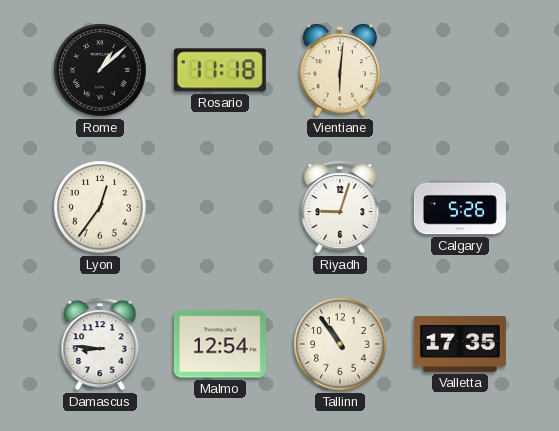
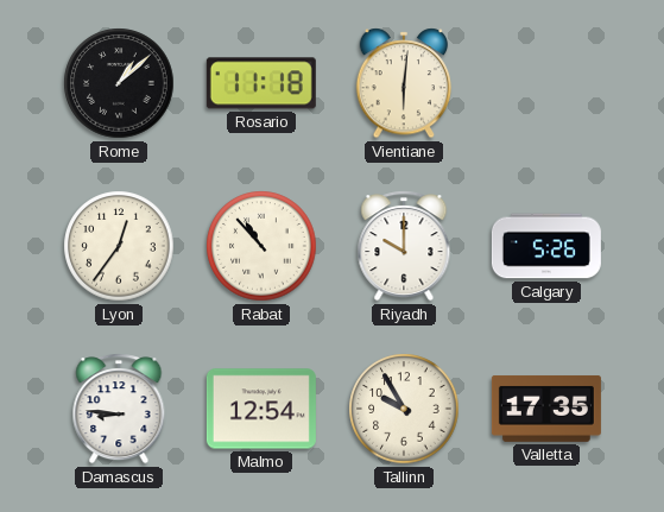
Rabat: none -> 10:53
Riyadh: 9:03 -> 10:00
Tallinn: 10:54 -> 9:55
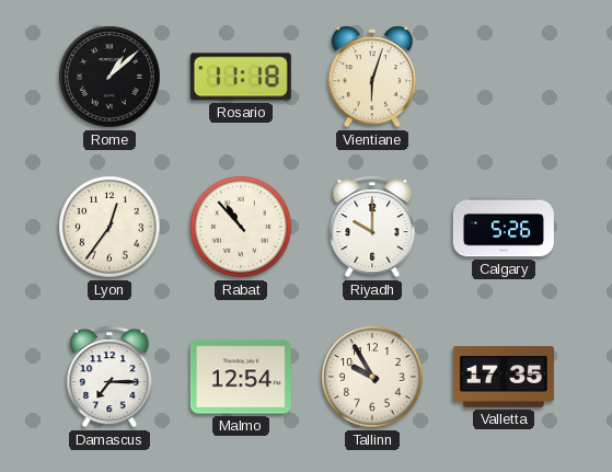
Vientiane: 6:01 -> 6:03
Damascus: 8:46 -> 7:15
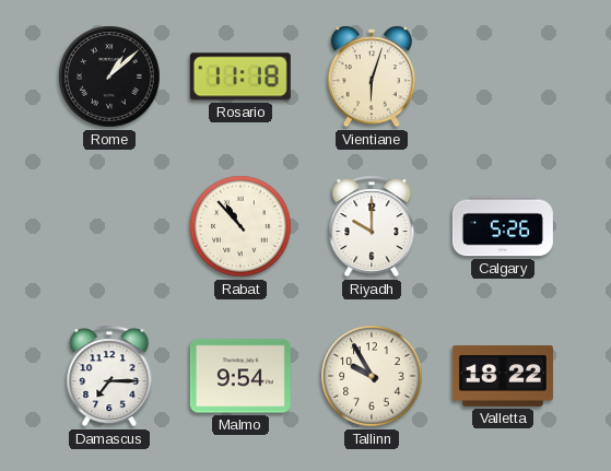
Lyon: 12:36 -> none
Malmo: 12:54 -> 9:54
Valletta: 17:35 -> 18:22
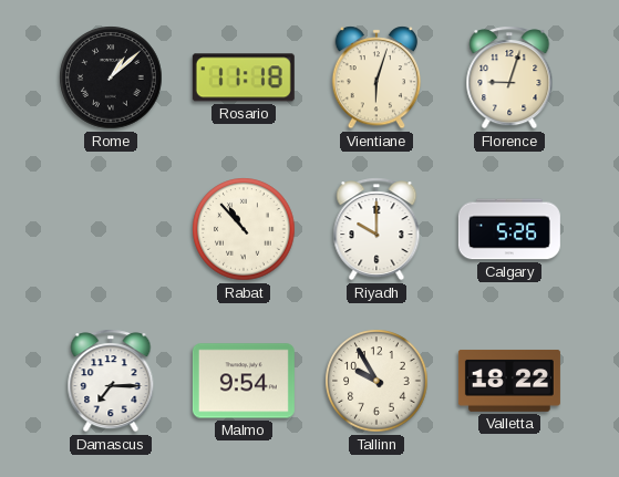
Florence: none -> 9:03
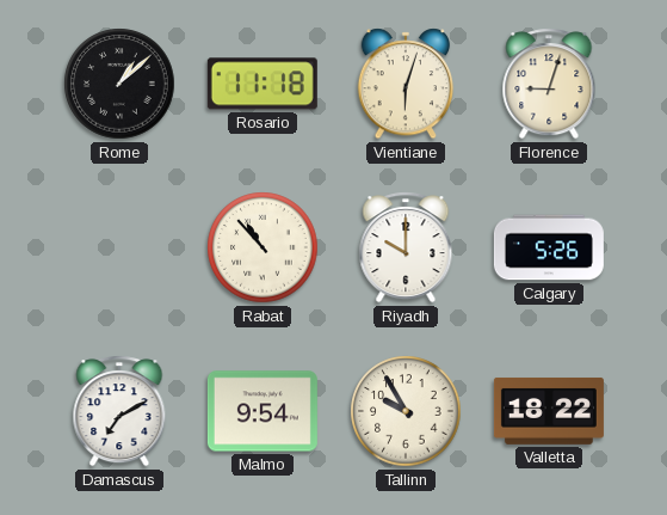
Damascus: 7:15 -> 7:10
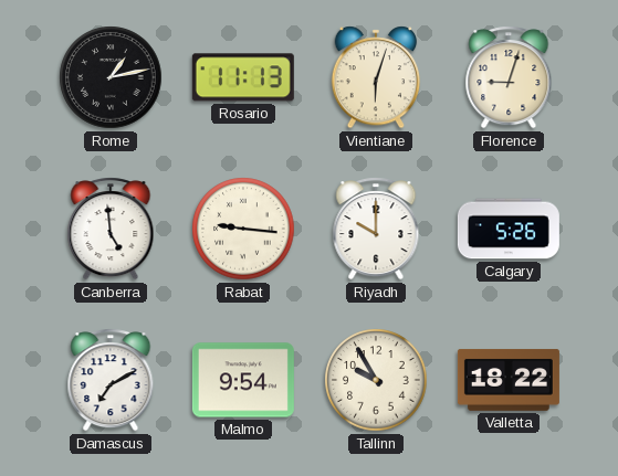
Rome: 1:08 -> 1:13
Rosario: 11:18 -> 11:13
Canberra: none -> 4:59
Rabat: 10:53 -> 9:16
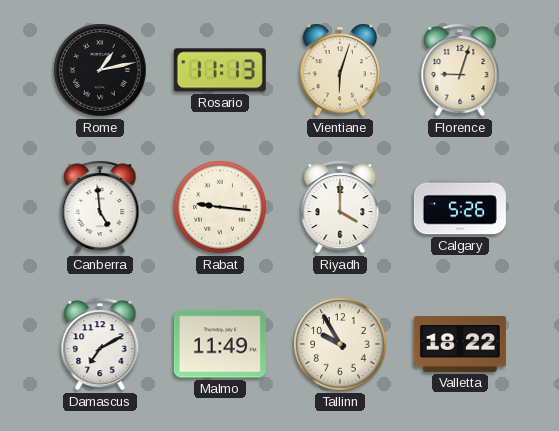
Riyadh: 10:00 -> 4:00
Malmo: 9:54 -> 11:49
